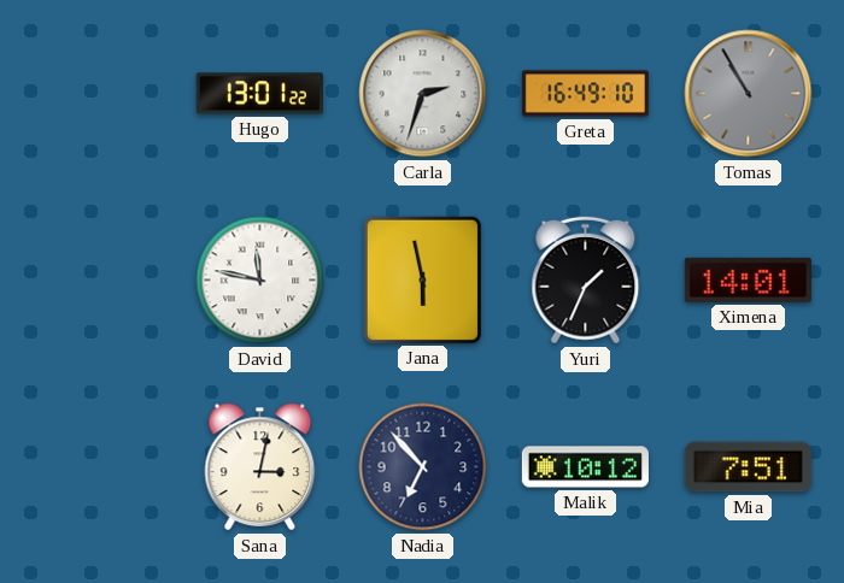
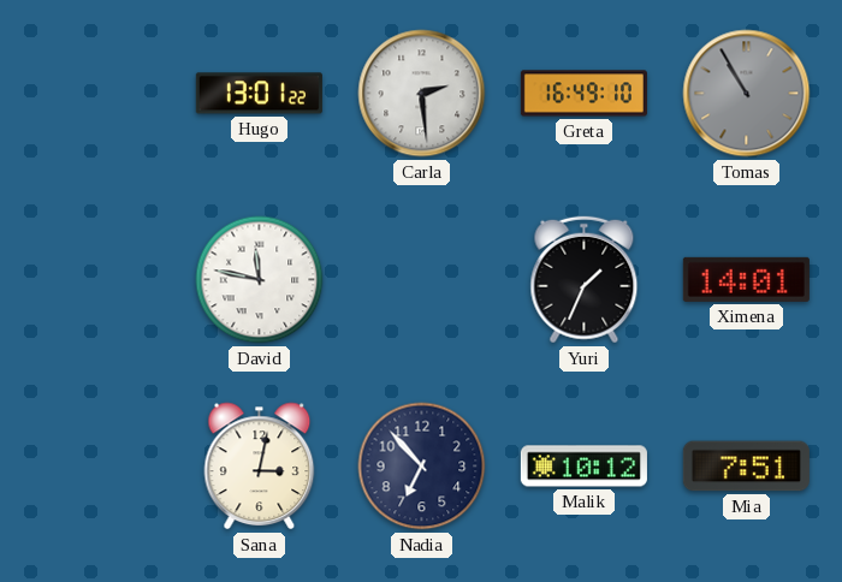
Carla: 2:33 -> 2:29
Jana: 5:58 -> none
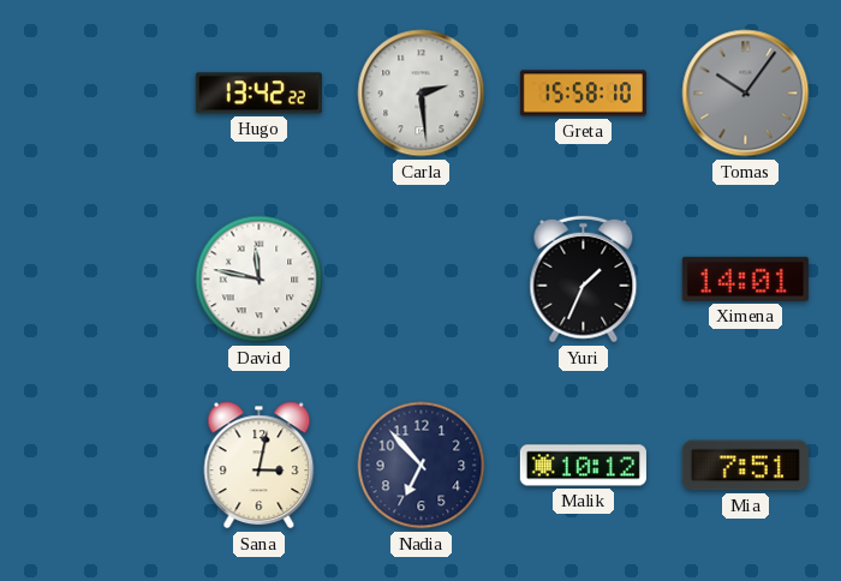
Hugo: 13:01 -> 13:42
Greta: 16:49 -> 15:58
Tomas: 10:55 -> 10:06
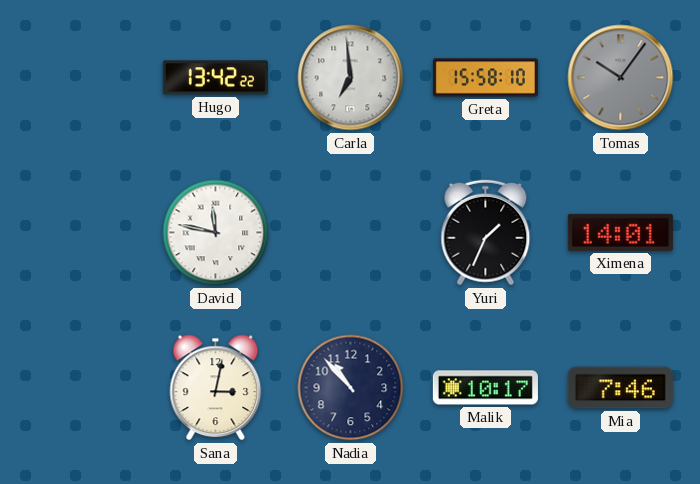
Carla: 2:29 -> 6:59
Nadia: 6:53 -> 10:53
Malik: 10:12 -> 10:17
Mia: 7:51 -> 7:46
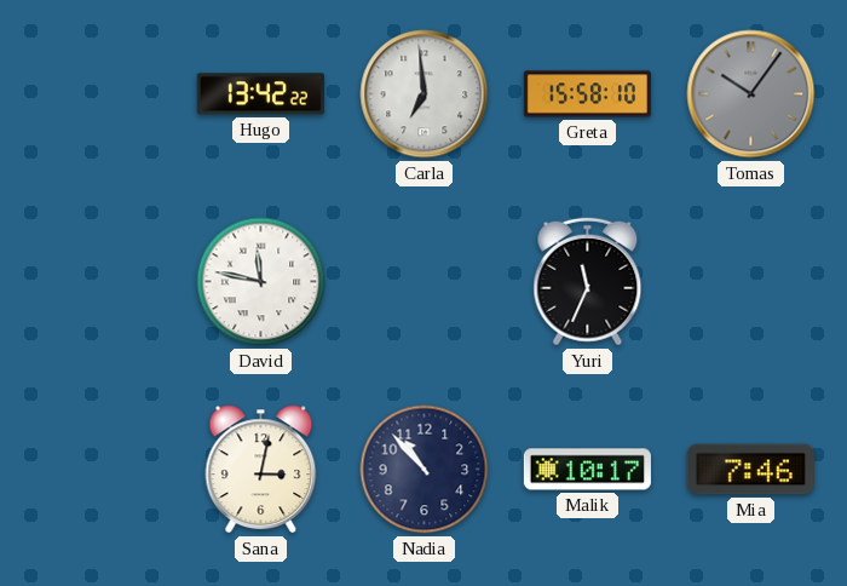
Yuri: 1:34 -> 11:34
Ximena: 14:01 -> none
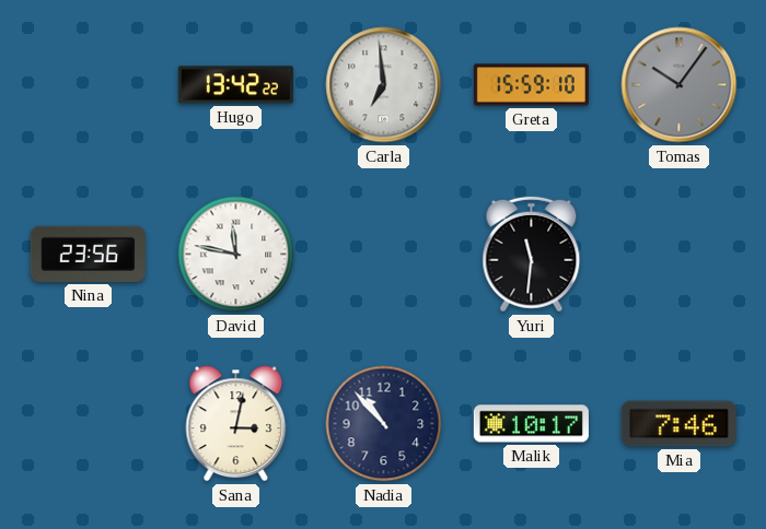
Greta: 15:58 -> 15:59
Nina: none -> 23:56
Yuri: 11:34 -> 11:31
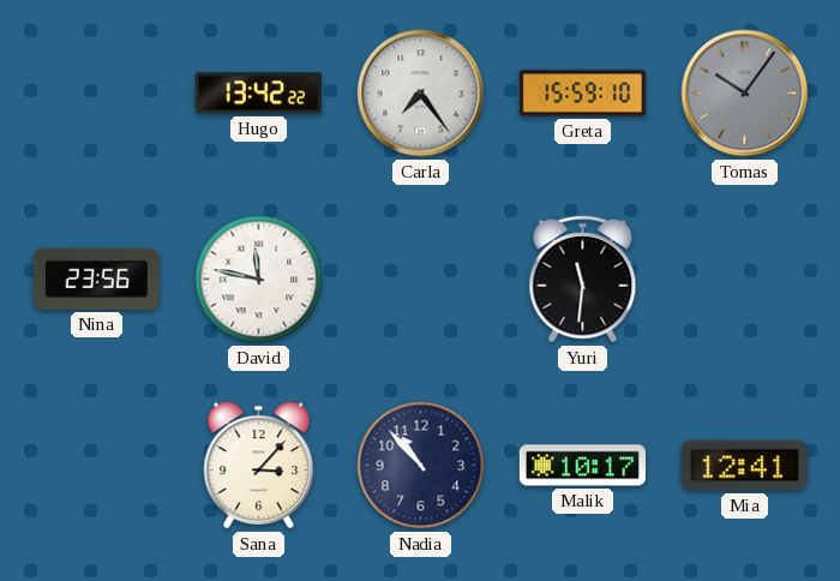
Carla: 6:59 -> 7:24
Sana: 3:02 -> 3:07
Mia: 7:46 -> 12:41
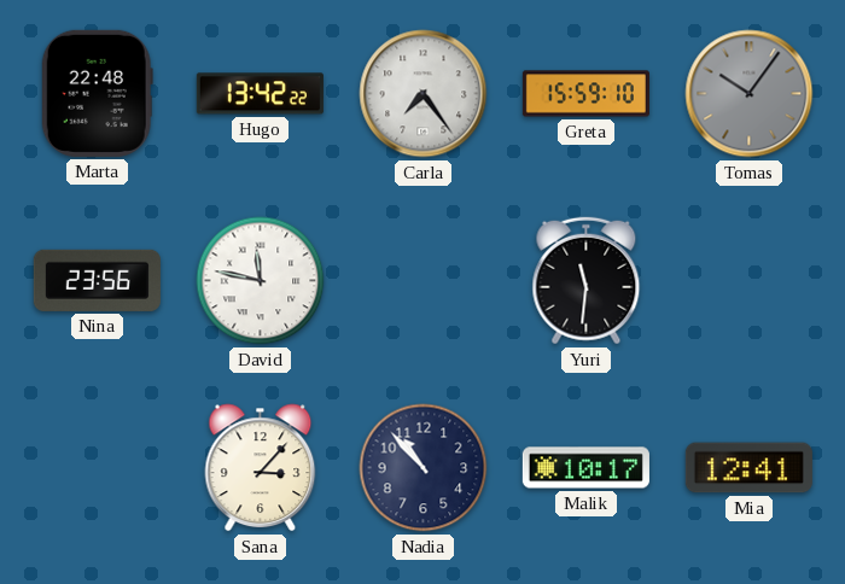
Marta: none -> 22:48
